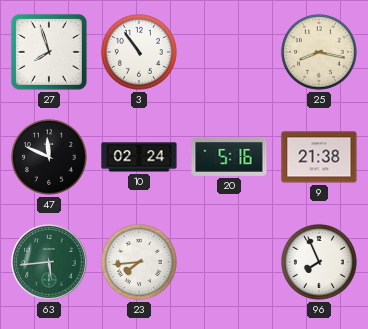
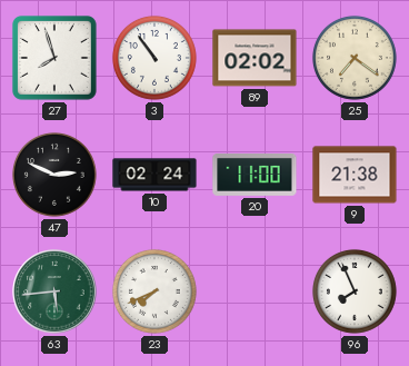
89: none -> 02:02
25: 8:17 -> 7:21
47: 11:49 -> 2:49
20: 5:16 -> 11:00
23: 7:44 -> 7:41
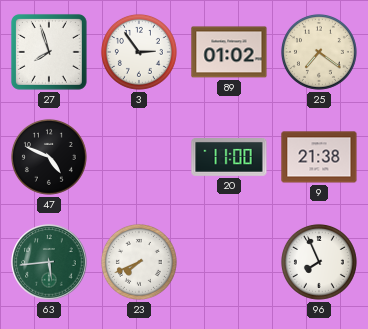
3: 10:54 -> 2:54
89: 02:02 -> 01:02
47: 2:49 -> 4:49
10: 02:24 -> none
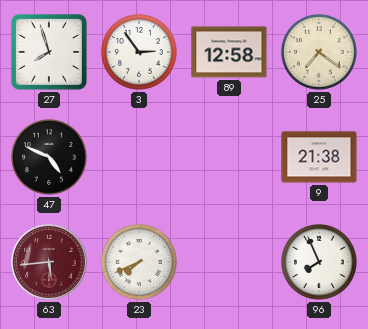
89: 01:02 -> 12:58
20: 11:00 -> none
63 dial: green -> burgundy
